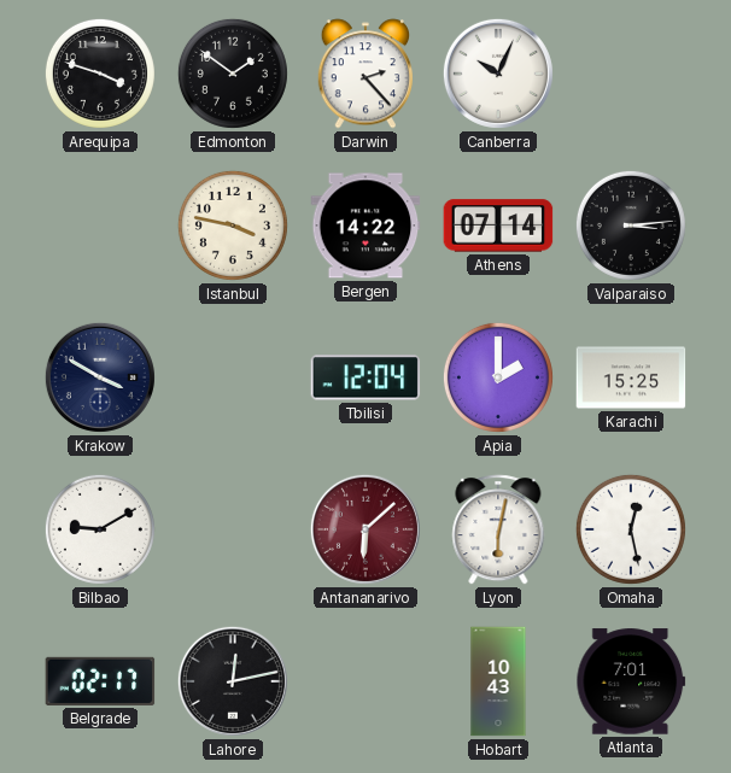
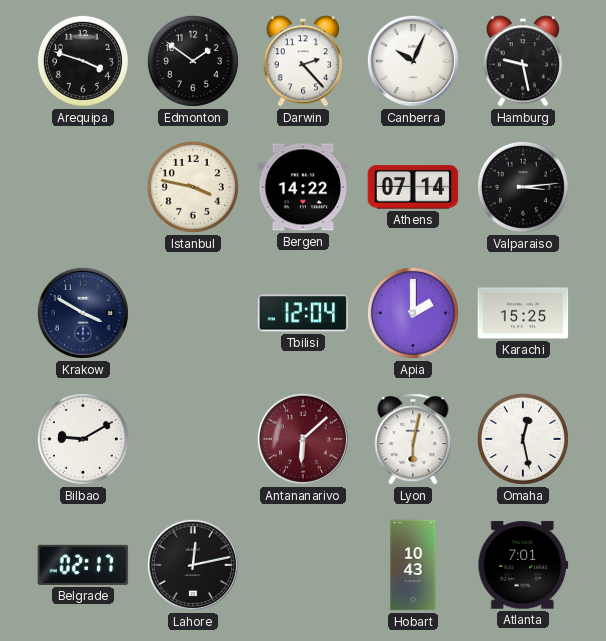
Hamburg: none -> 9:28
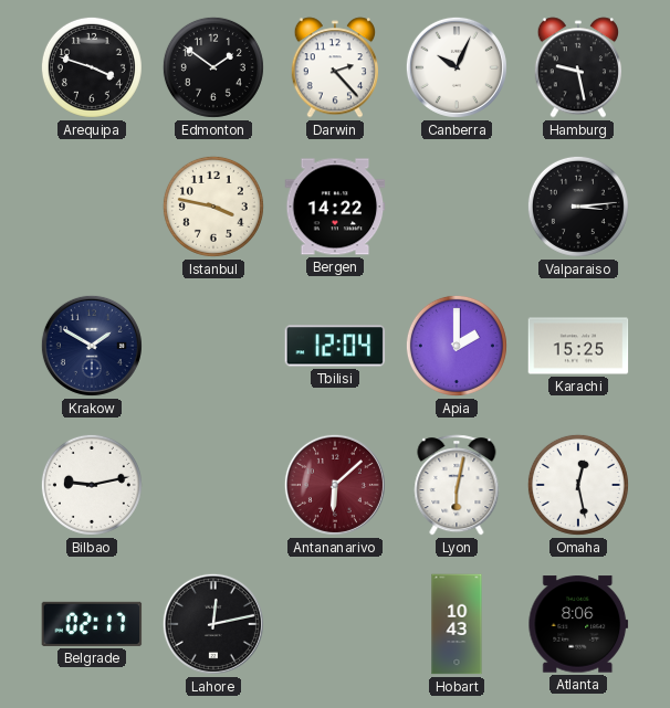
Athens: 07:14 -> none
Krakow: 3:50 -> 1:50
Bilbao: 9:10 -> 9:13
Atlanta: 7:01 -> 8:06
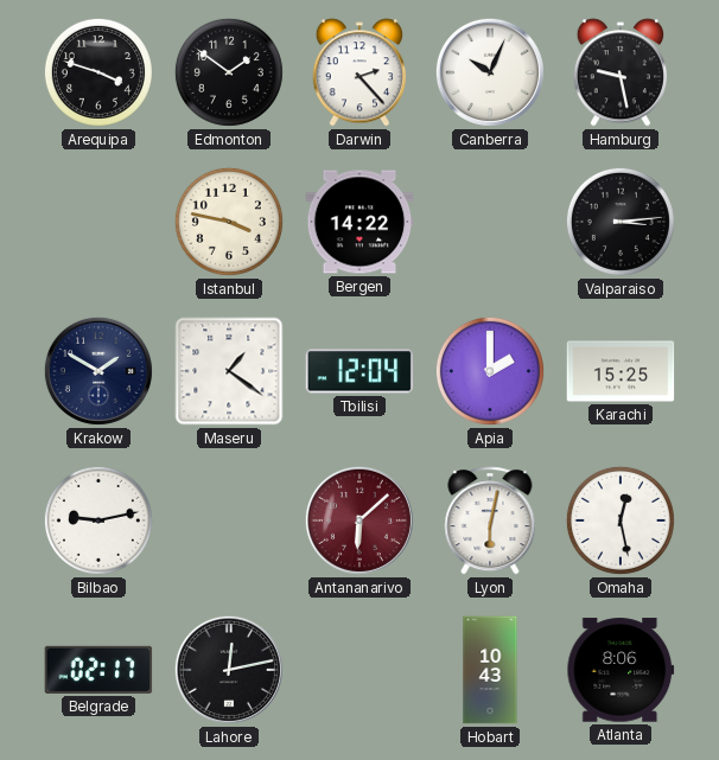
Maseru: none -> 1:21
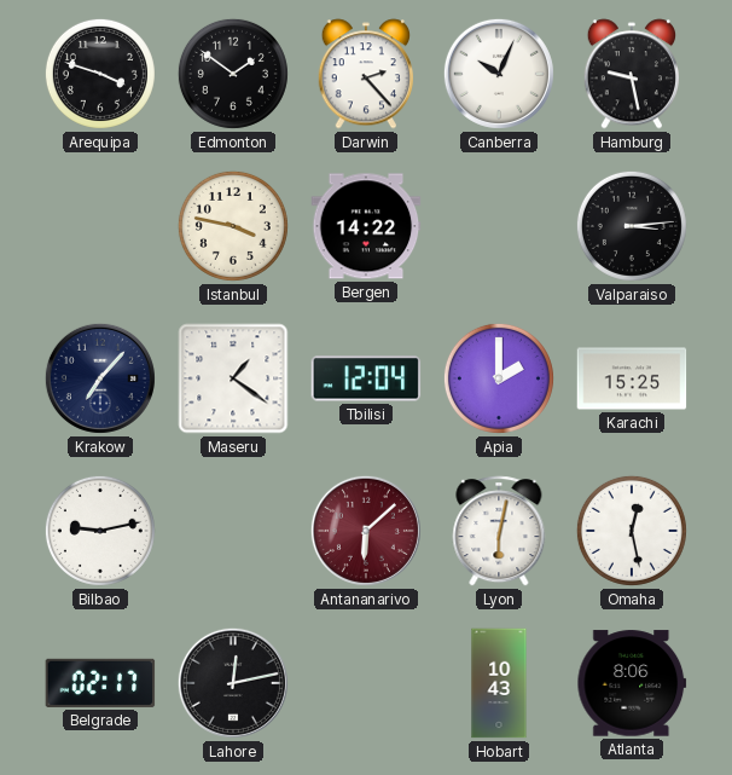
Krakow: 1:50 -> 7:07
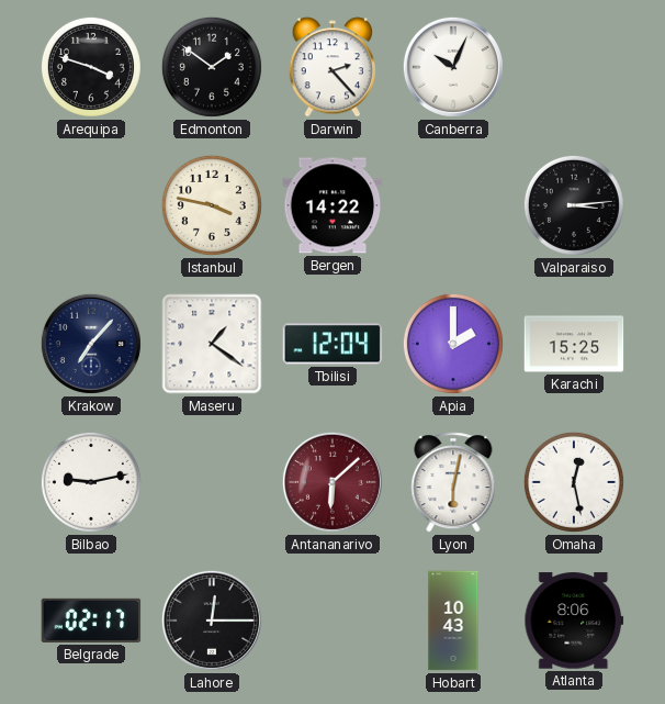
Hamburg: 9:28 -> none
Lahore: 12:13 -> 12:15
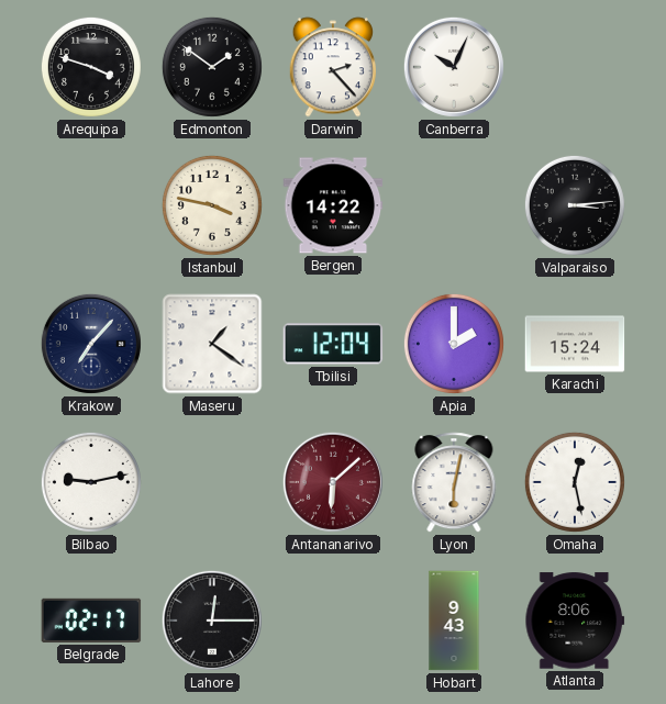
Karachi: 15:25 -> 15:24
Hobart: 10:43 -> 9:43
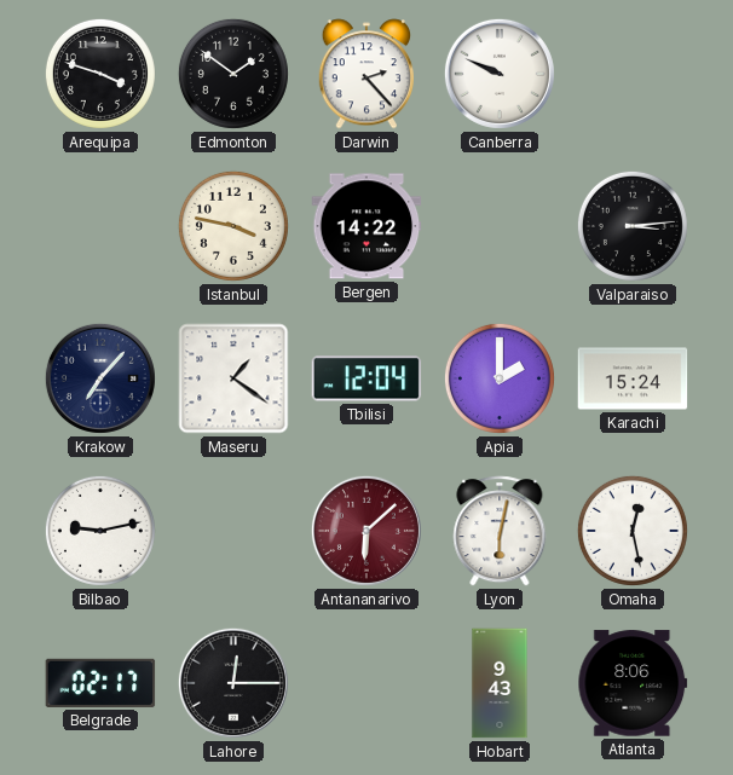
Canberra: 10:04 -> 9:49
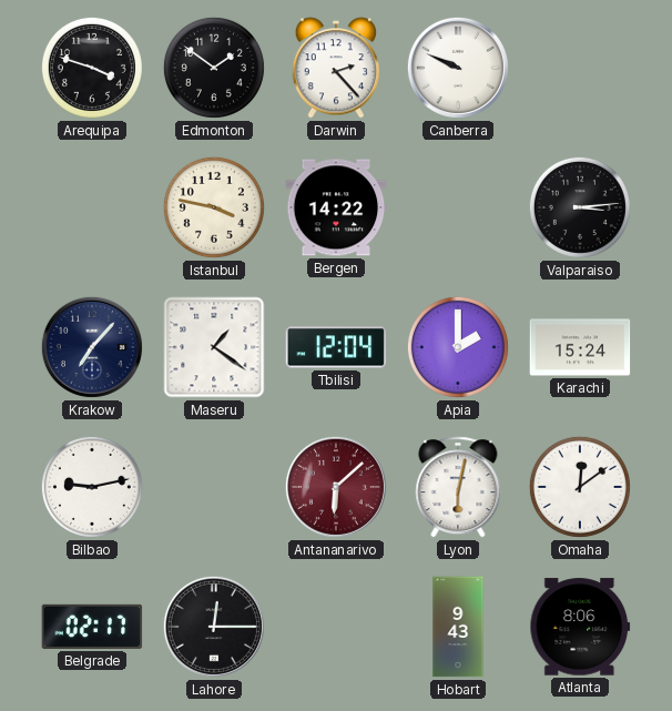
Omaha: 12:28 -> 12:09
